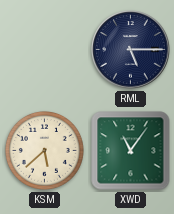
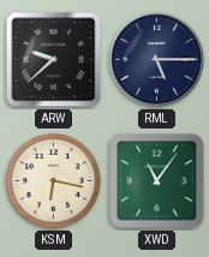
ARW: none -> 9:38
KSM: 5:38 -> 6:17
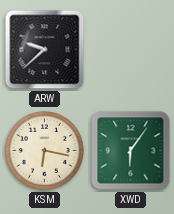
RML: 5:15 -> none
XWD: 11:06 -> 6:06
